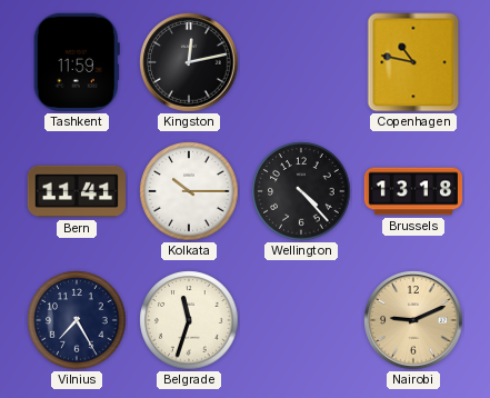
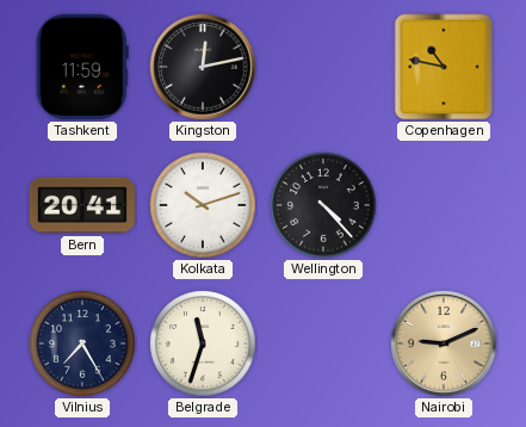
Bern: 11:41 -> 20:41
Kolkata: 10:15 -> 10:12
Brussels: 13:18 -> none
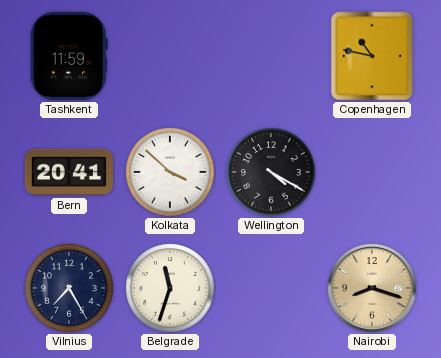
Kingston: 12:13 -> none
Kolkata: 10:12 -> 3:52
Wellington: 4:23 -> 4:20
Nairobi: 9:11 -> 8:18
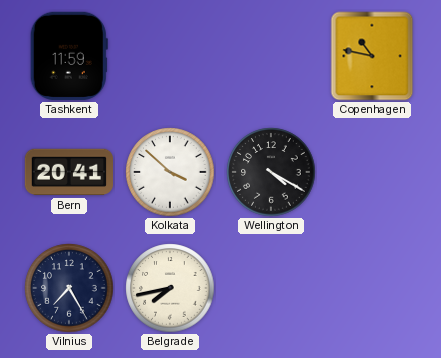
Belgrade: 11:33 -> 7:43
Nairobi: 8:18 -> none
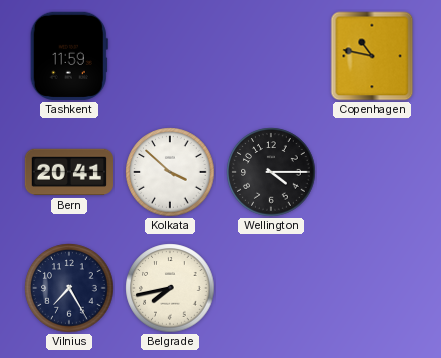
Wellington: 4:20 -> 4:15
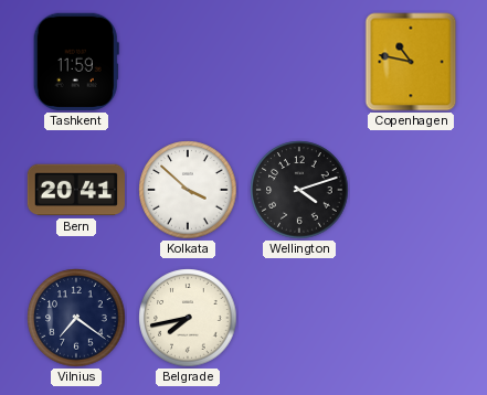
Wellington: 4:15 -> 4:12
Vilnius: 7:25 -> 7:21
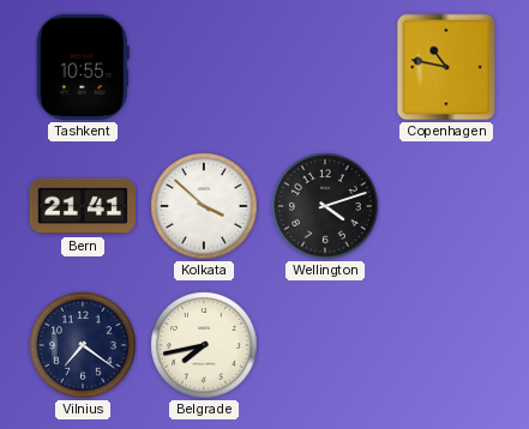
Tashkent: 11:59 -> 10:55
Bern: 20:41 -> 21:41
